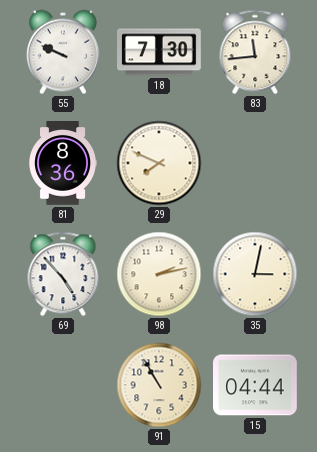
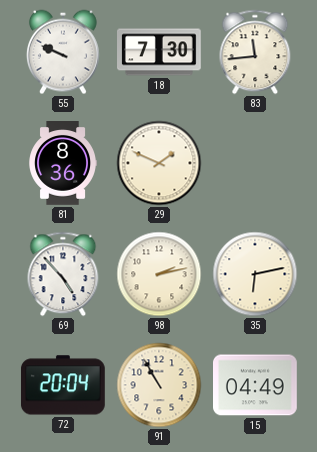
29: 7:49 -> 1:49
35: 3:02 -> 6:13
72: none -> 20:04
15: 04:44 -> 04:49
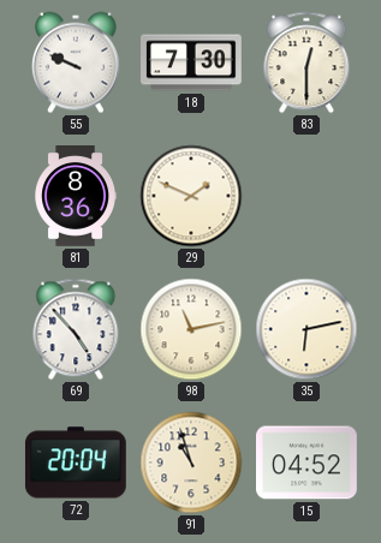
83: 11:44 -> 12:30
98: 2:13 -> 11:13
91: 10:55 -> 10:57
15: 04:49 -> 04:52
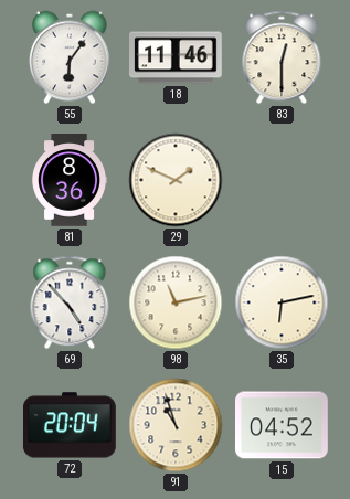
55: 9:49 -> 6:06
18: 7:30 -> 11:46
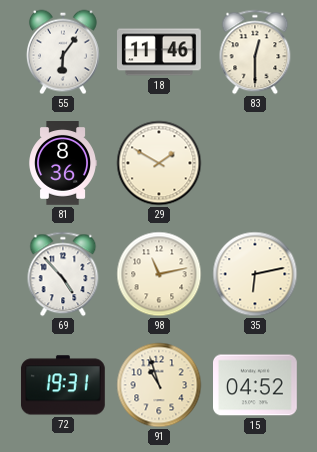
29: 1:49 -> 1:50
72: 20:04 -> 19:31
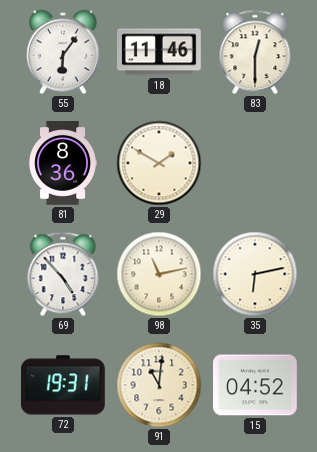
91: 10:57 -> 11:01
